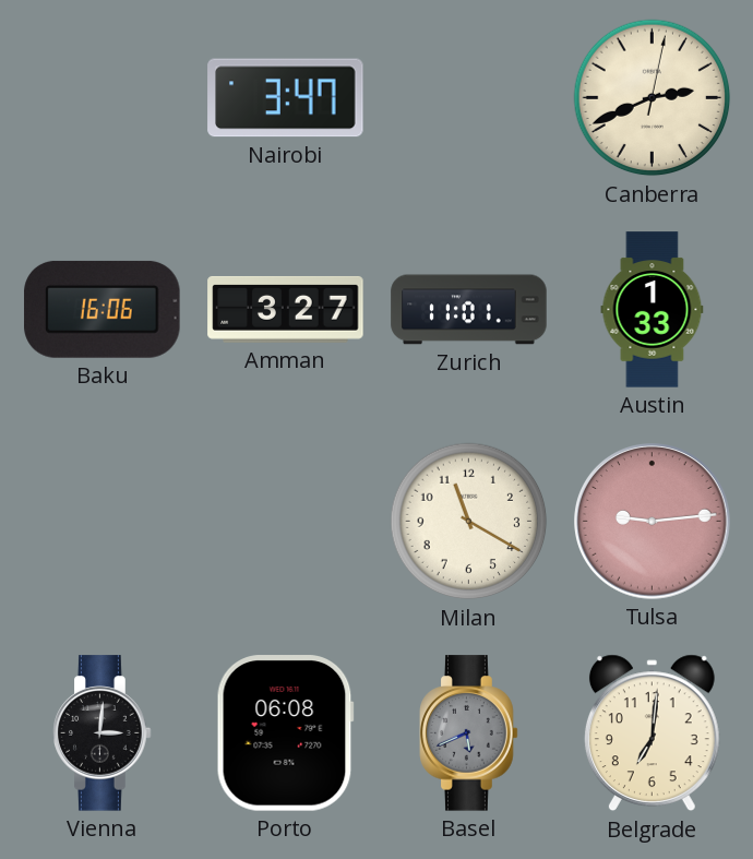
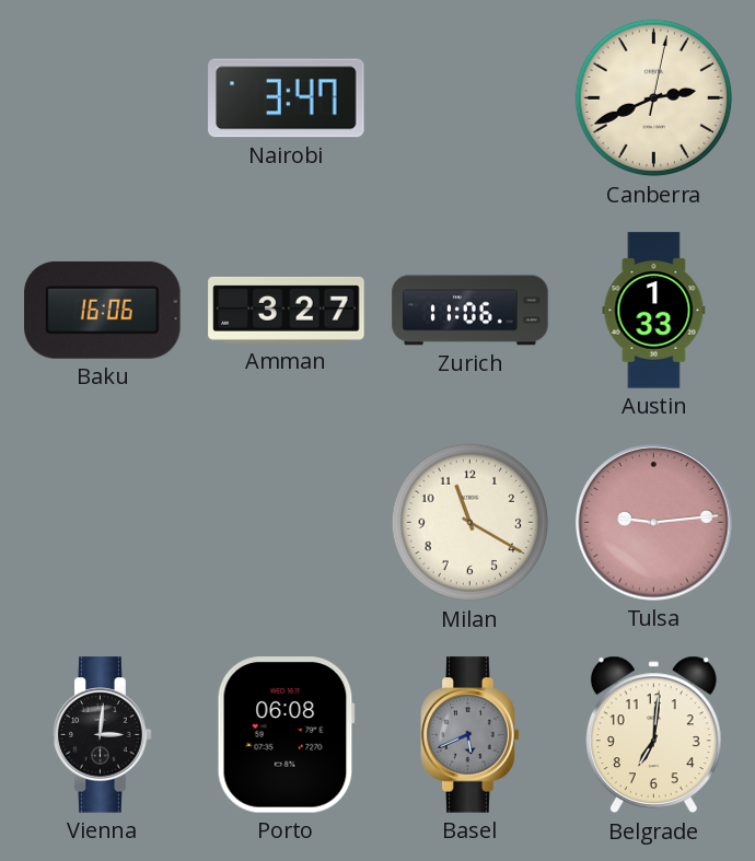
Zurich: 11:01 -> 11:06
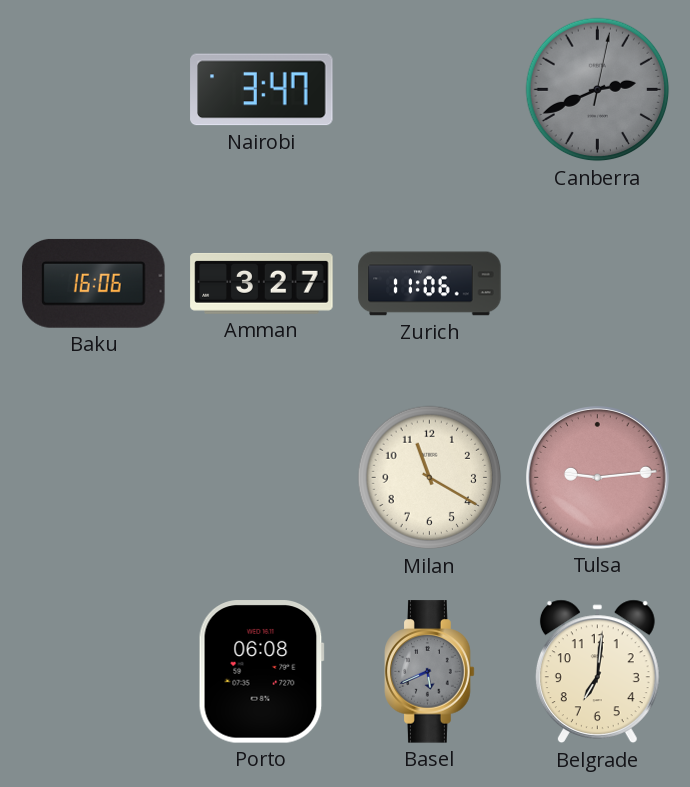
Canberra dial: cream -> grey
Austin: 1:33 -> none
Vienna: 3:01 -> none
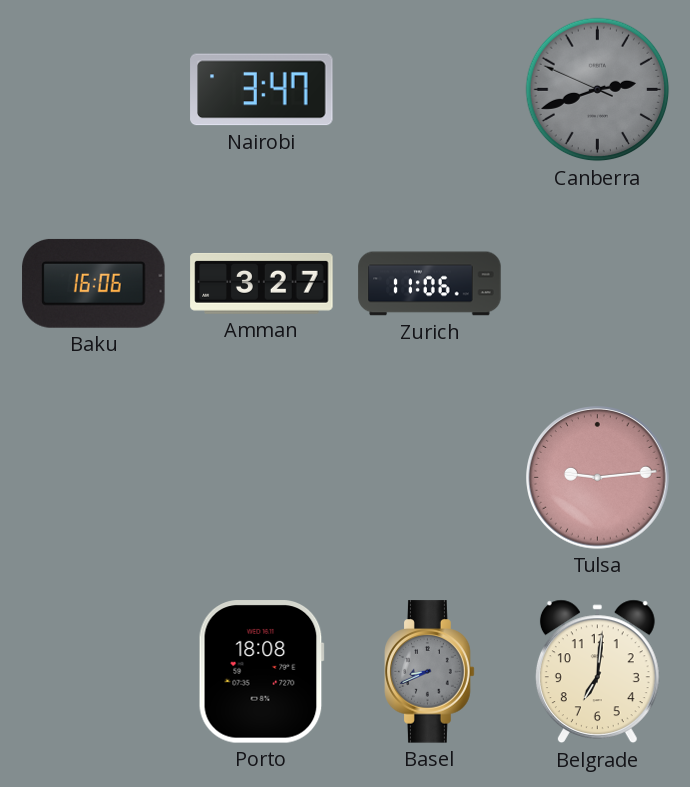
Canberra: 2:41:02 -> 2:41:49
Milan: 11:20 -> none
Porto: 06:08 -> 18:08
Basel: 5:41 -> 8:41
